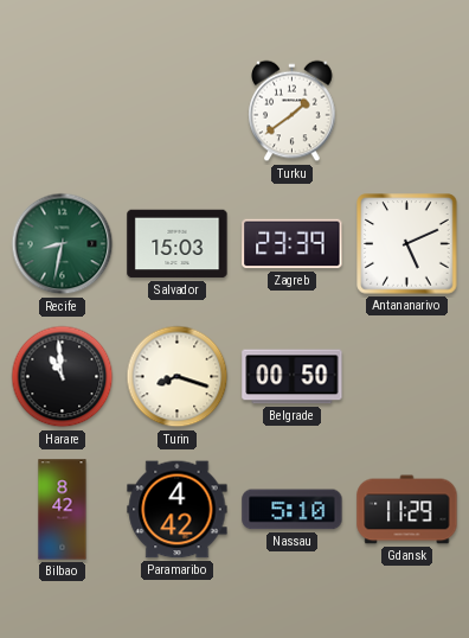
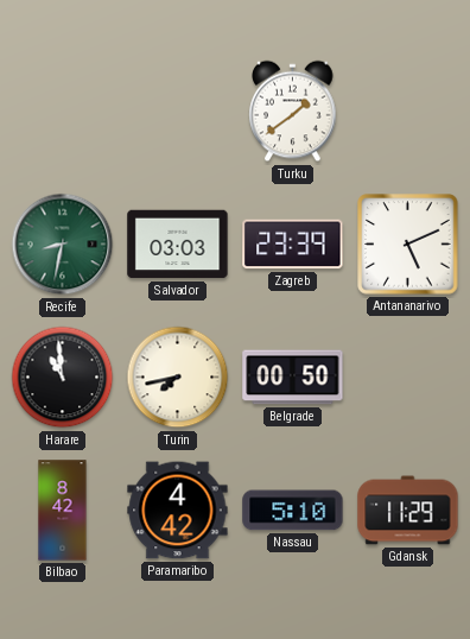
Salvador: 15:03 -> 03:03
Turin: 8:18 -> 7:43
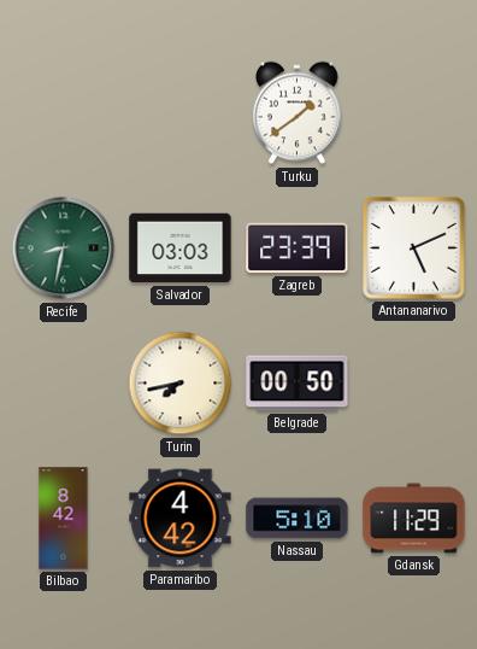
Harare: 10:59 -> none
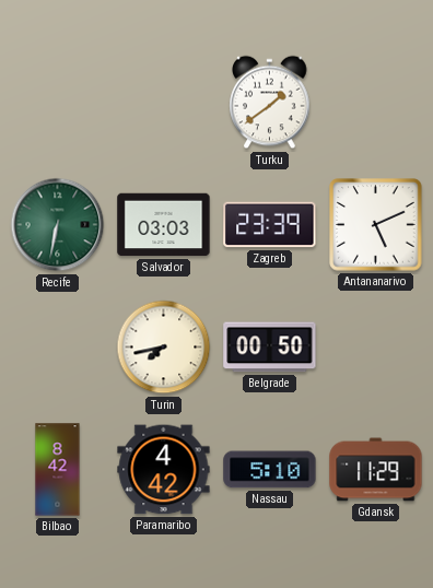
Recife: 8:32 -> 6:32
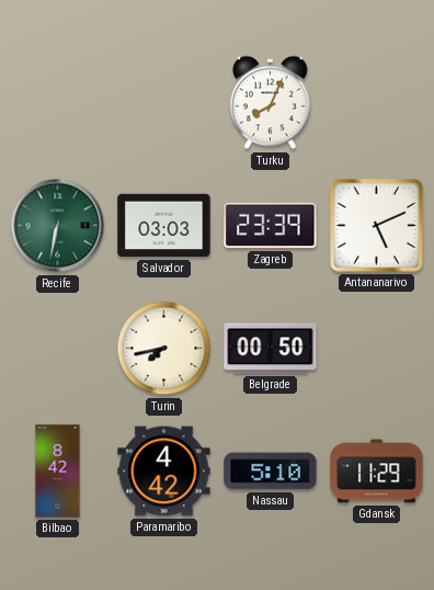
Turku: 1:39 -> 8:04
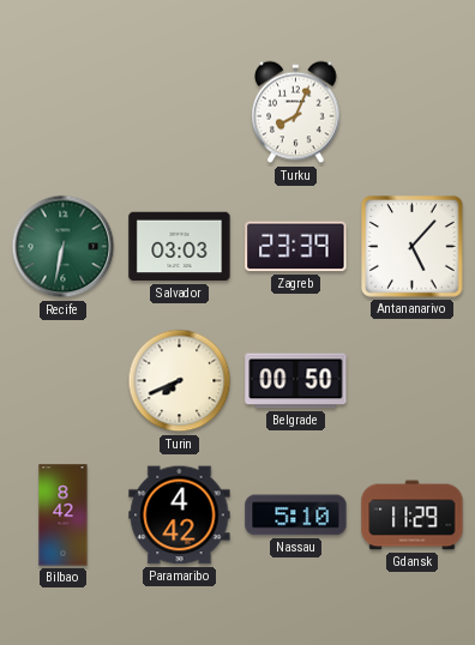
Antananarivo: 5:11 -> 5:07
Turin: 7:43 -> 7:41
